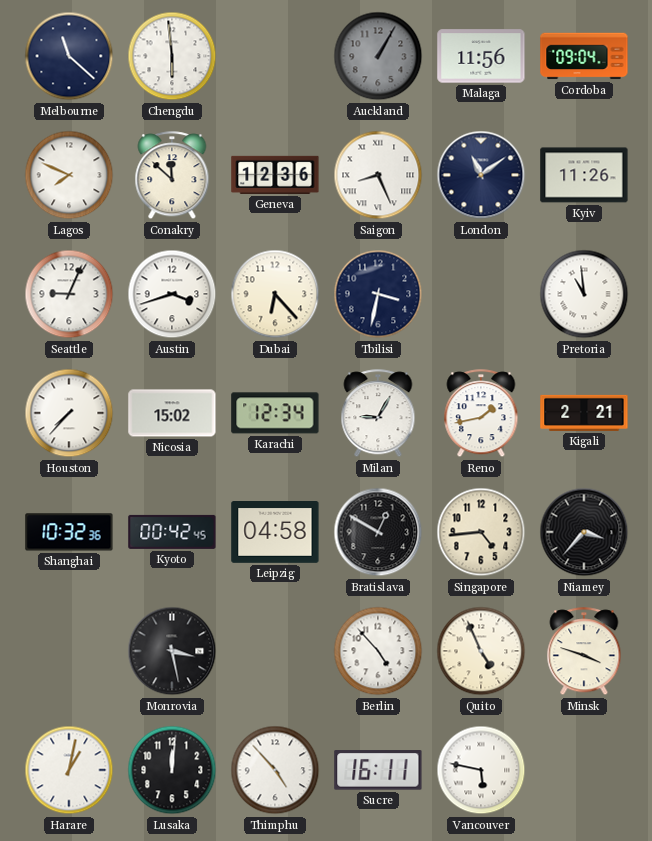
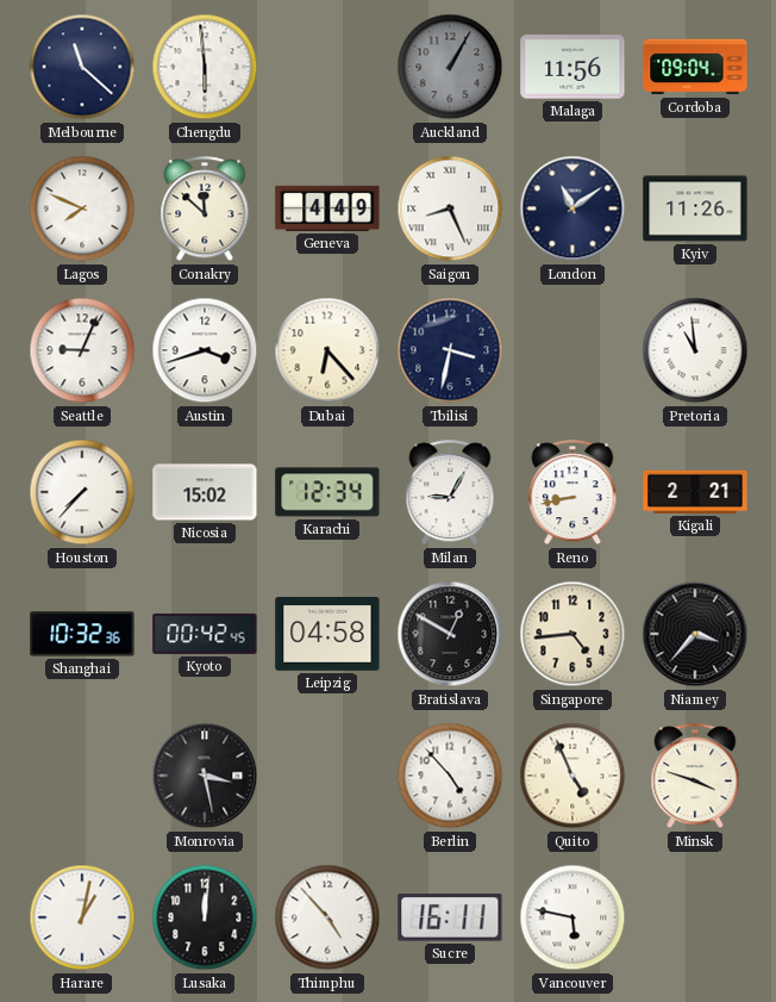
Geneva: 12:36 -> 4:49
Reno: 1:43 -> 8:43
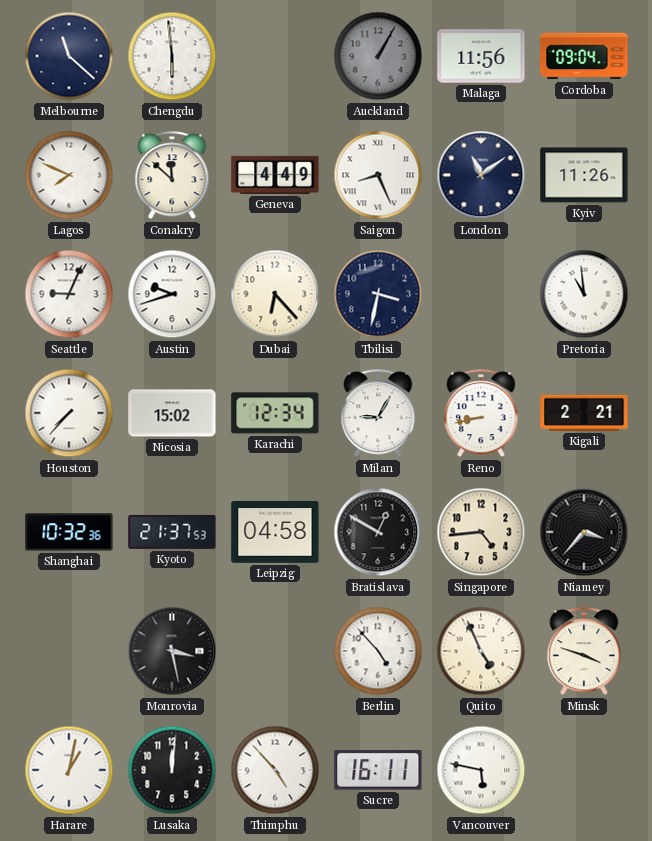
Austin: 3:42 -> 9:42
Kyoto: 00:42 -> 21:37
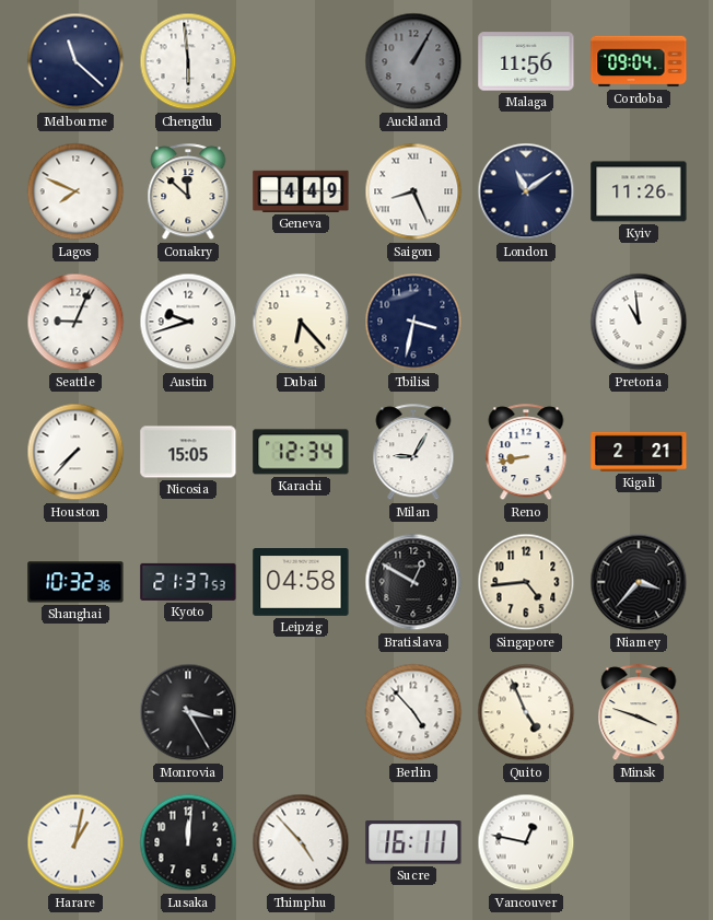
Nicosia: 15:02 -> 15:05
Monrovia: 3:28 -> 3:25
Vancouver: 5:47 -> 12:47
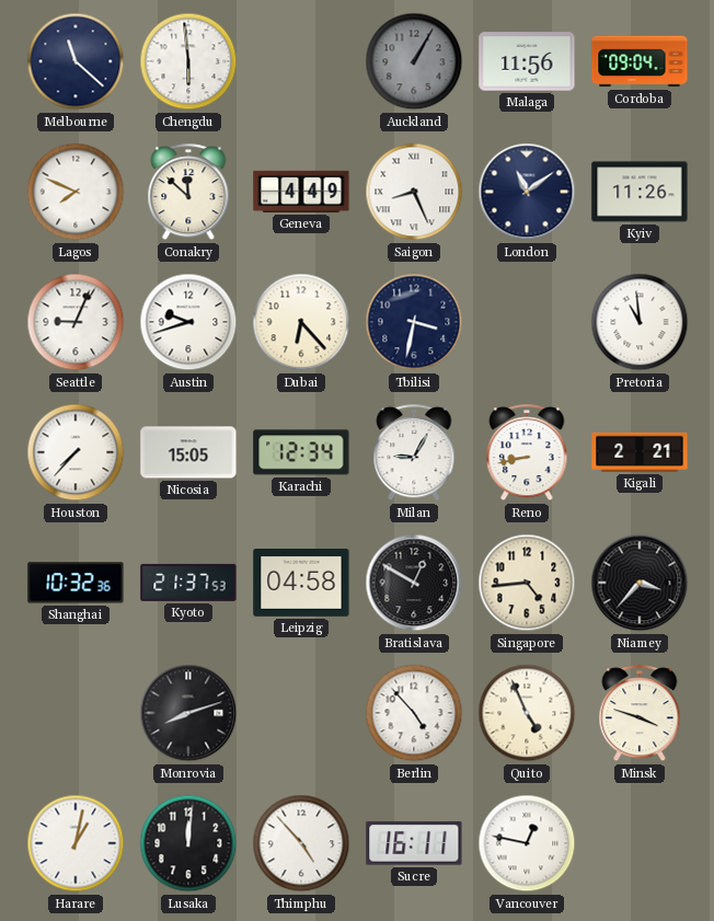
Monrovia: 3:25 -> 8:12
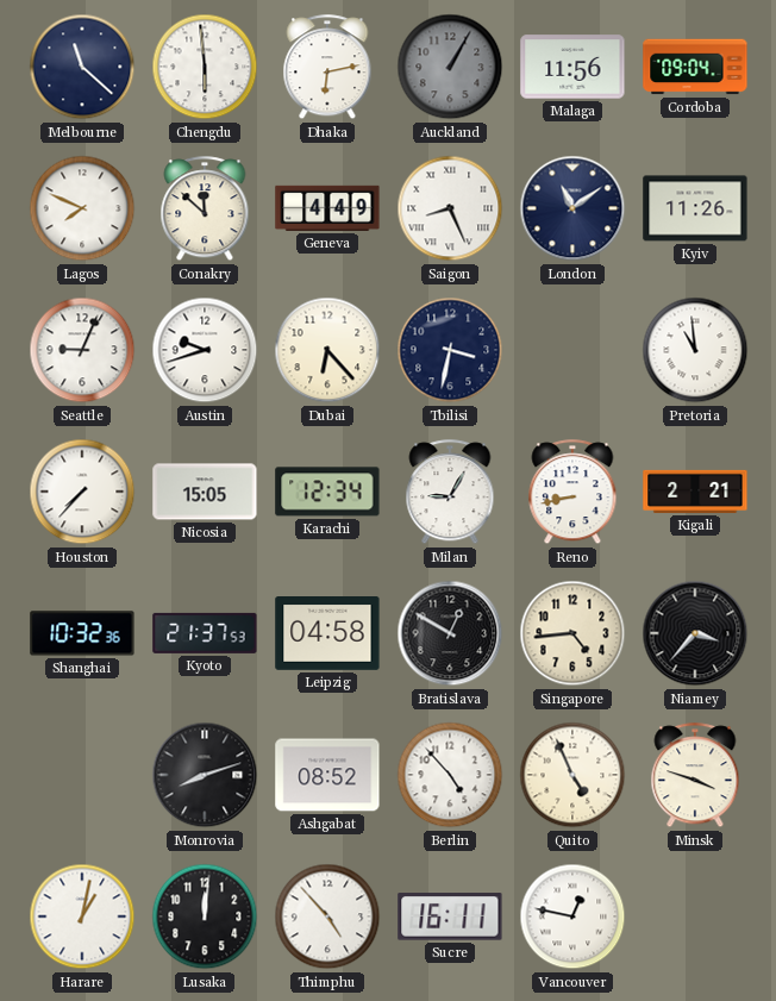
Dhaka: none -> 6:13
Ashgabat: none -> 08:52
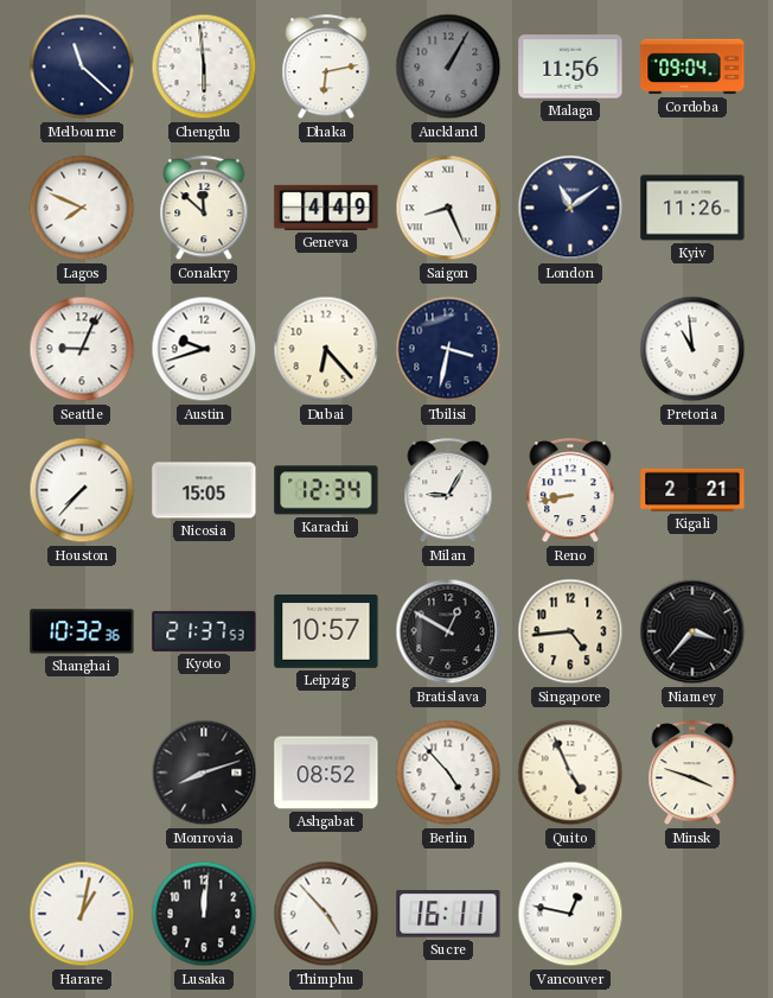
Leipzig: 04:58 -> 10:57
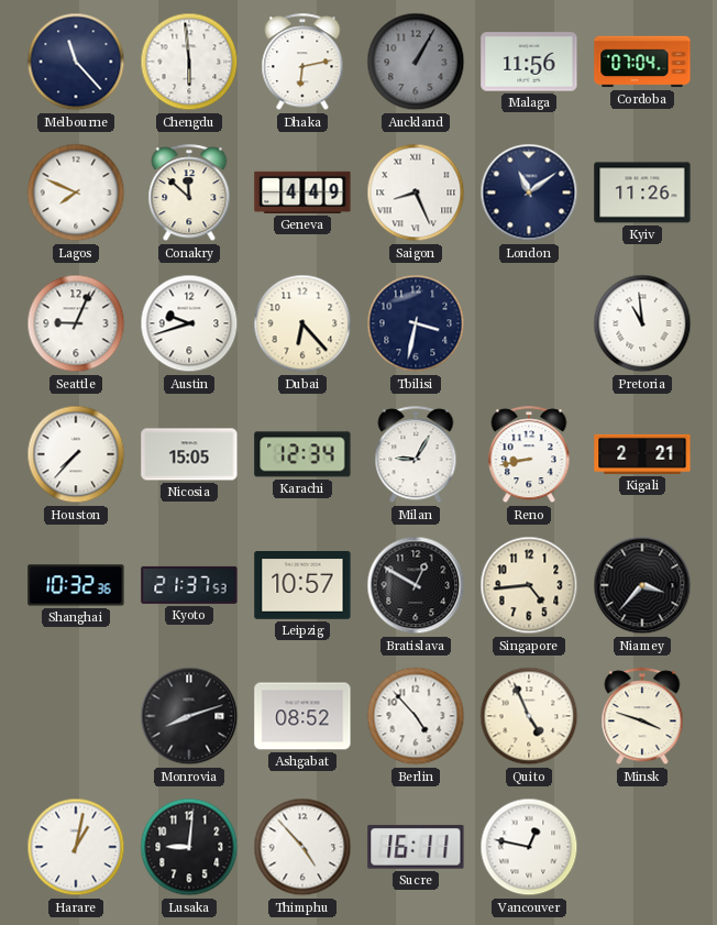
Melbourne: 11:22 -> 11:23
Cordoba: 09:04 -> 07:04
Lusaka: 12:01 -> 9:01
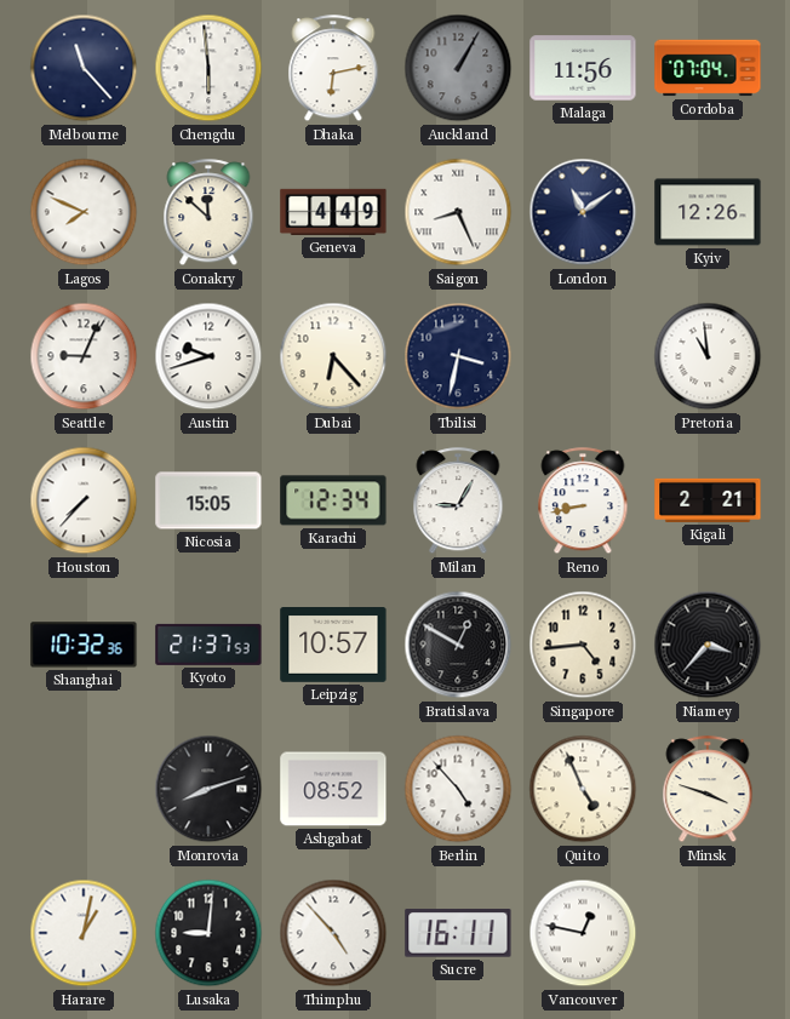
Kyiv: 11:26 -> 12:26
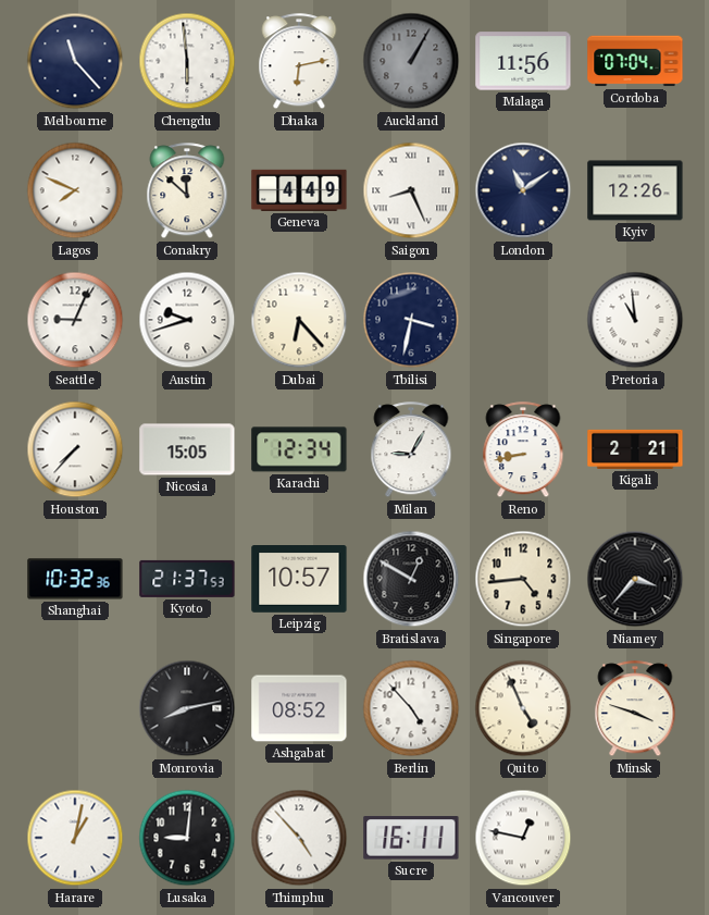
Monrovia: 8:12 -> 8:13
